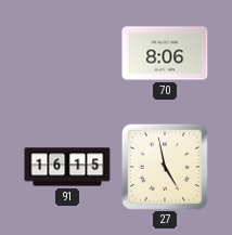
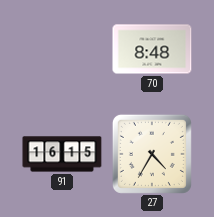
70: 8:06 -> 8:48
27: 4:58 -> 4:35
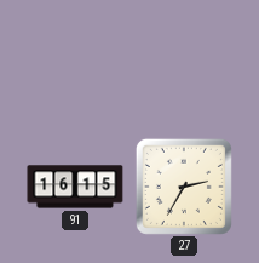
70: 8:48 -> none
27: 4:35 -> 2:35
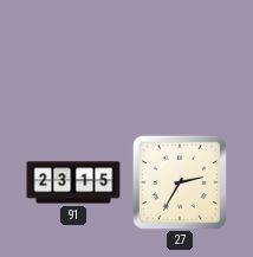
91: 16:15 -> 23:15
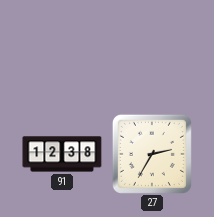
91: 23:15 -> 12:38
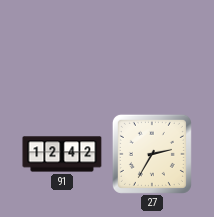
91: 12:38 -> 12:42
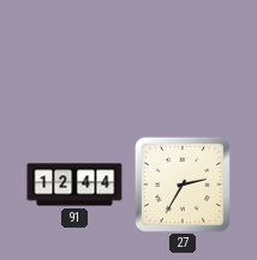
91: 12:42 -> 12:44
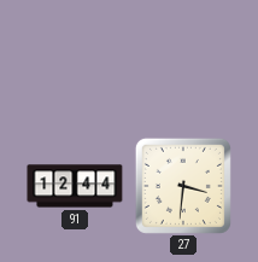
27: 2:35 -> 3:31
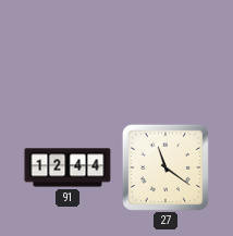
27: 3:31 -> 11:21
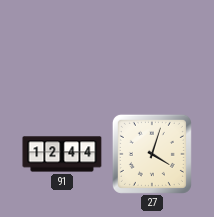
27: 11:21 -> 4:03
